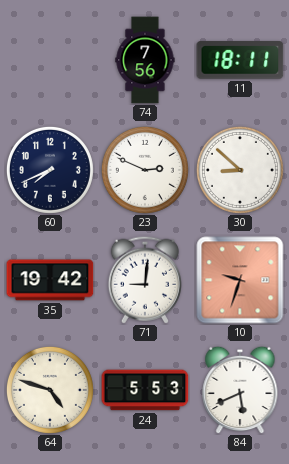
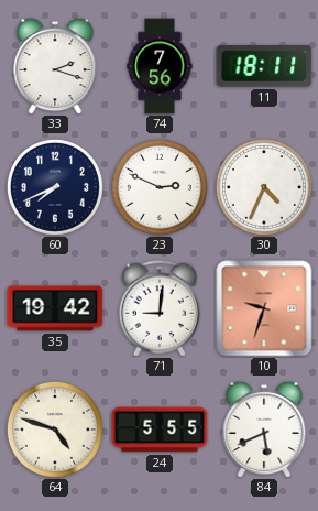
33: none -> 2:18
30: 8:52 -> 4:34
24: 5:53 -> 5:55
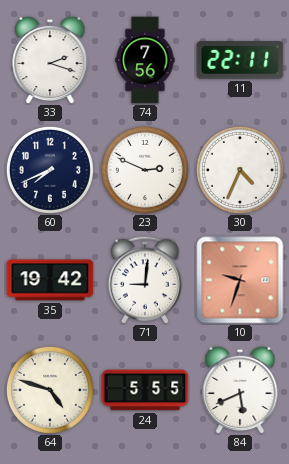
11: 18:11 -> 22:11
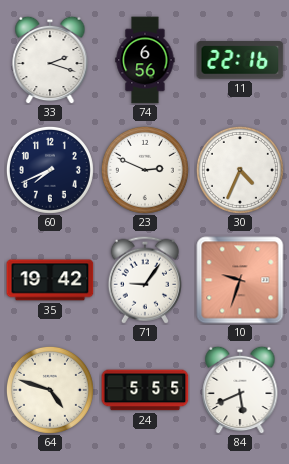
74: 7:56 -> 6:56
11: 22:11 -> 22:16
71: 9:01 -> 9:06
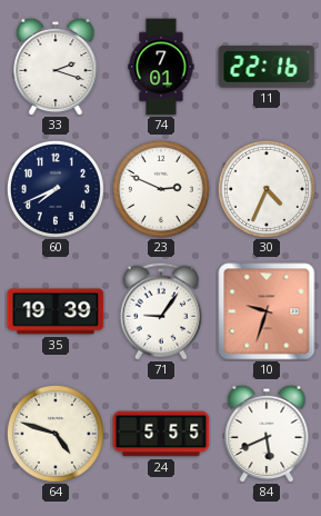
74: 6:56 -> 7:01
35: 19:42 -> 19:39
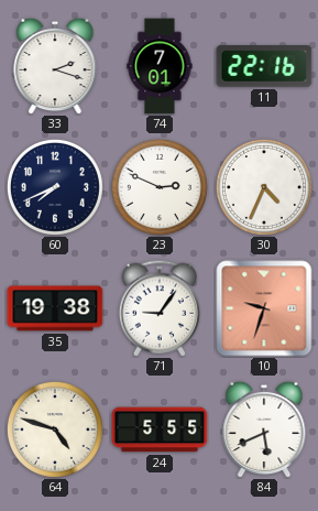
35: 19:39 -> 19:38
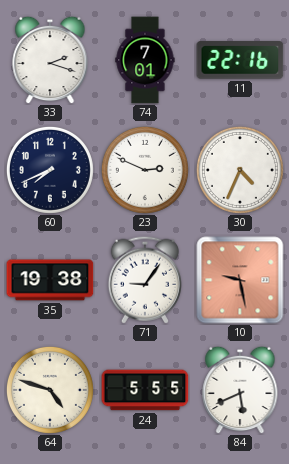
10: 9:33 -> 9:28
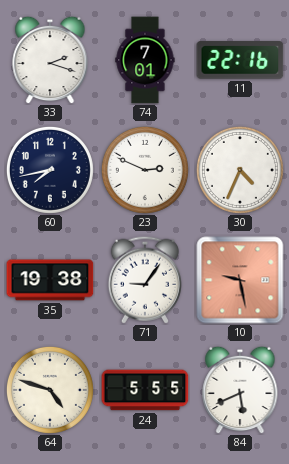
60: 7:41 -> 7:43
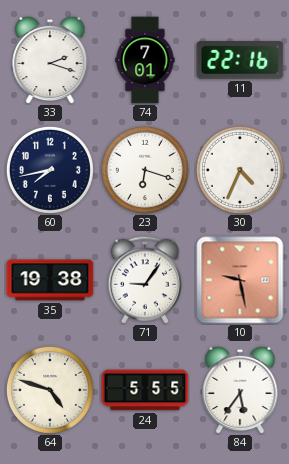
23: 2:49 -> 6:18
84: 5:41 -> 5:36
